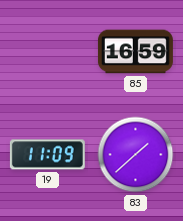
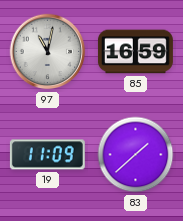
97: none -> 11:02
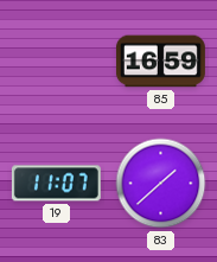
97: 11:02 -> none
19: 11:09 -> 11:07
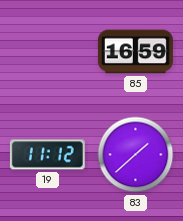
19: 11:07 -> 11:12
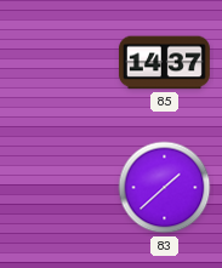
85: 16:59 -> 14:37
19: 11:12 -> none
